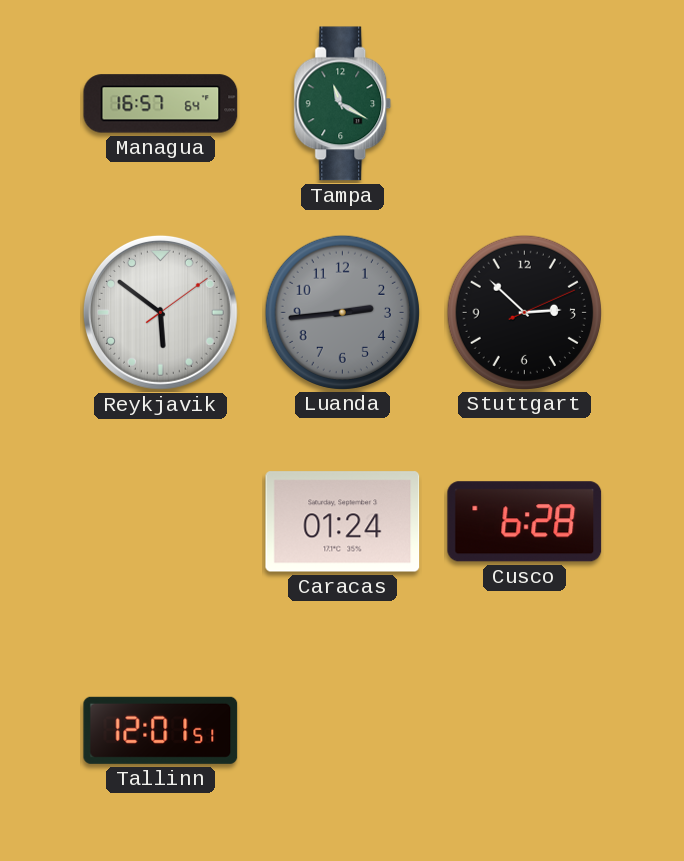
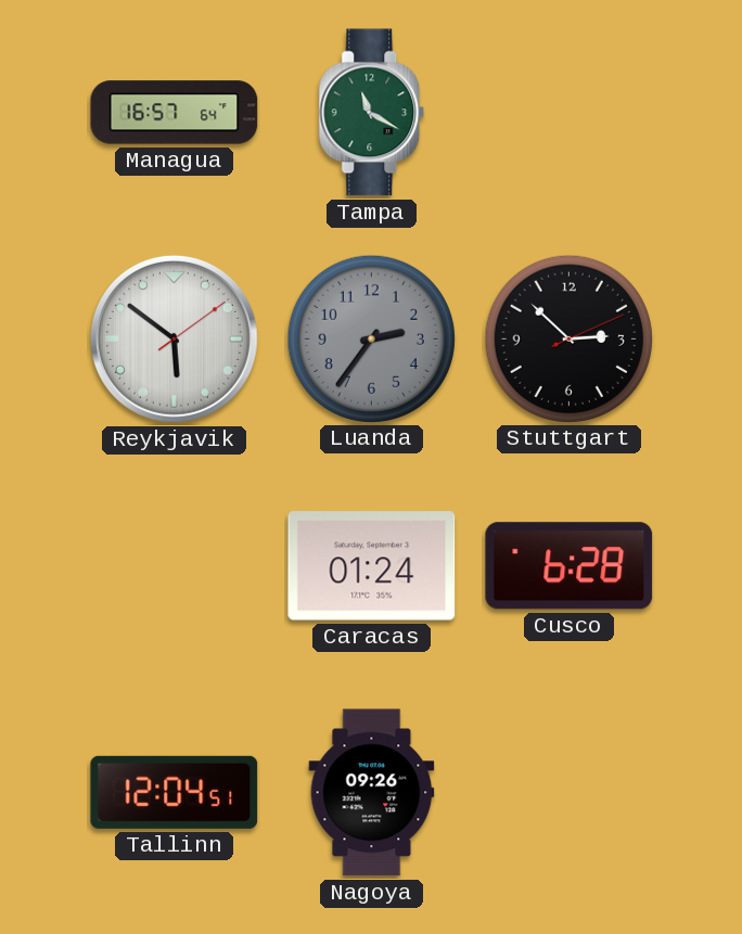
Luanda: 2:44 -> 2:36
Tallinn: 12:01 -> 12:04
Nagoya: none -> 09:26
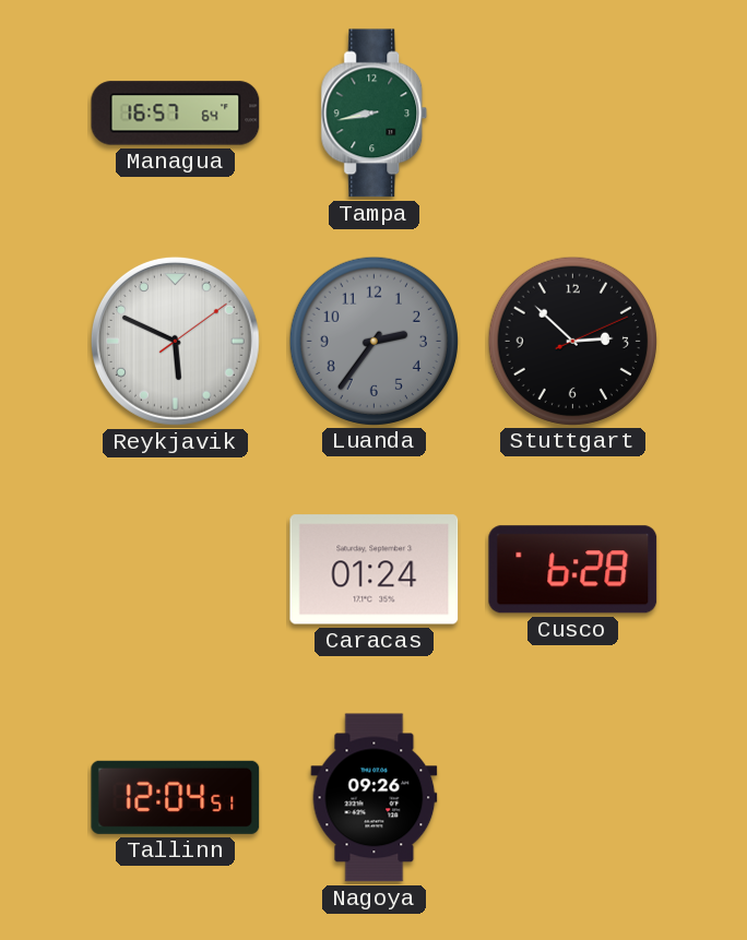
Tampa: 11:20 -> 8:43
Reykjavik: 5:51 -> 5:49
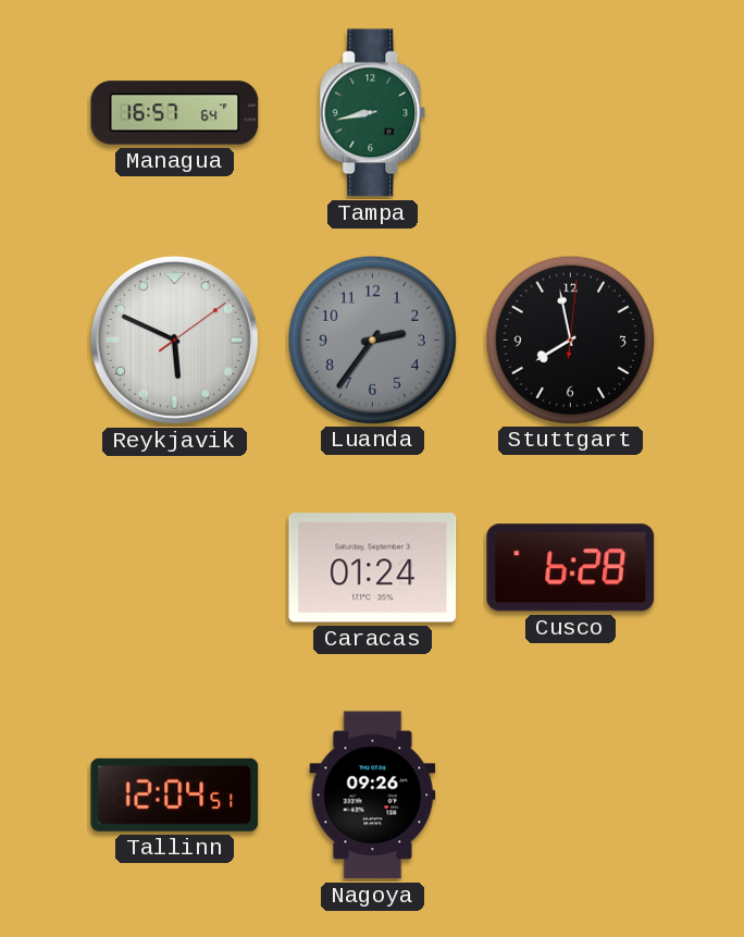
Stuttgart: 2:52 -> 7:58
